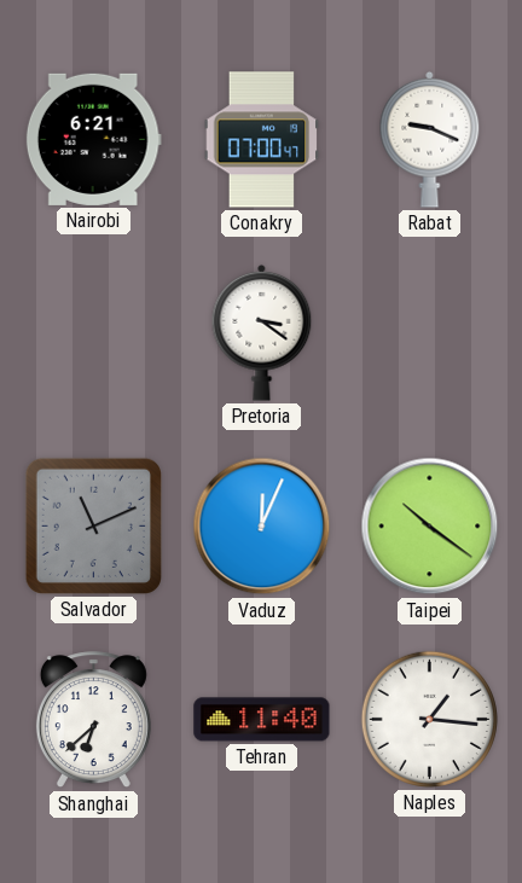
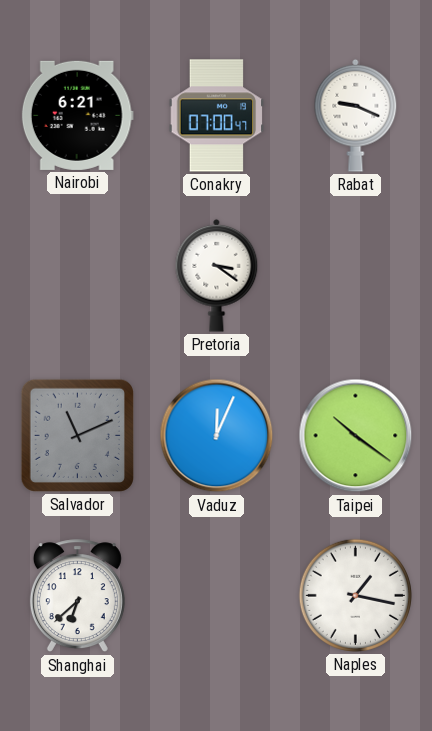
Tehran: 11:40 -> none
Naples: 1:16 -> 1:17
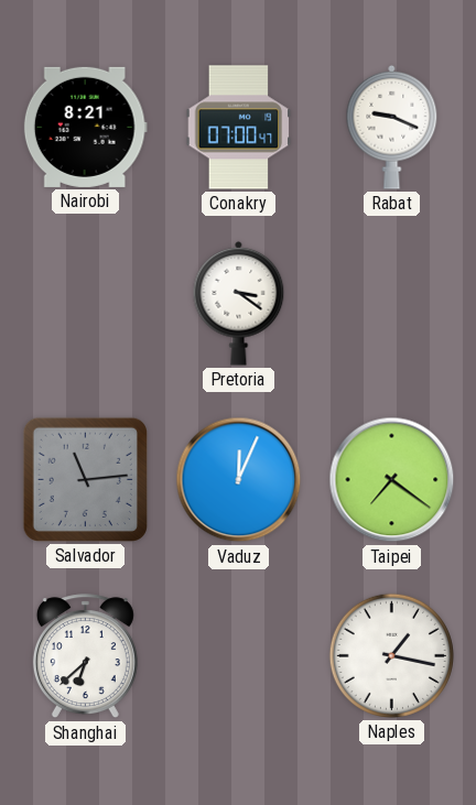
Nairobi: 6:21 -> 8:21
Salvador: 11:11 -> 11:14
Taipei: 10:21 -> 7:21
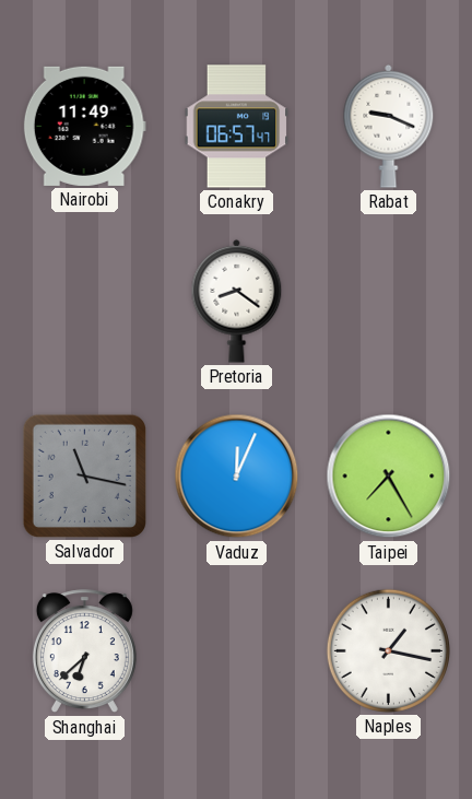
Nairobi: 8:21 -> 11:49
Conakry: 07:00 -> 06:57
Pretoria: 3:21 -> 8:21
Salvador: 11:14 -> 11:17
Taipei: 7:21 -> 7:25
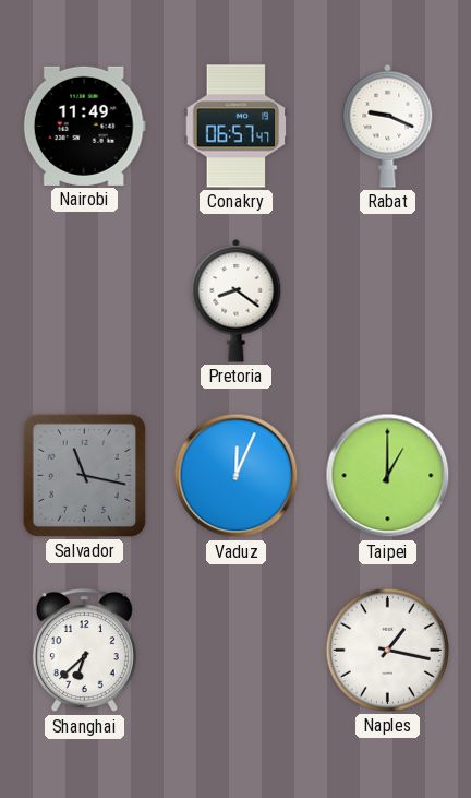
Taipei: 7:25 -> 1:00
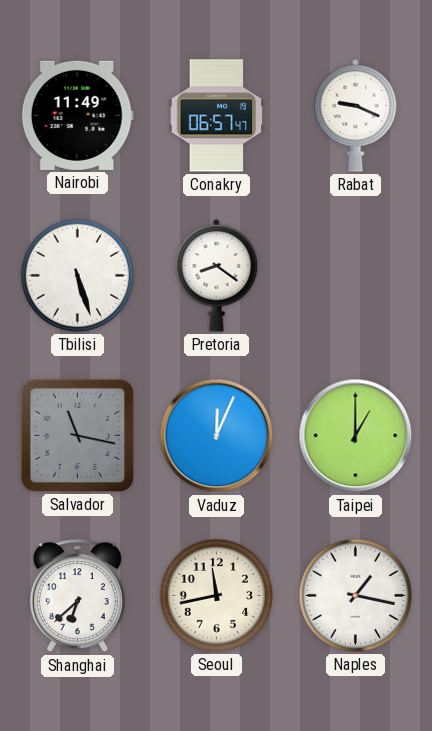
Tbilisi: none -> 5:27
Seoul: none -> 11:43
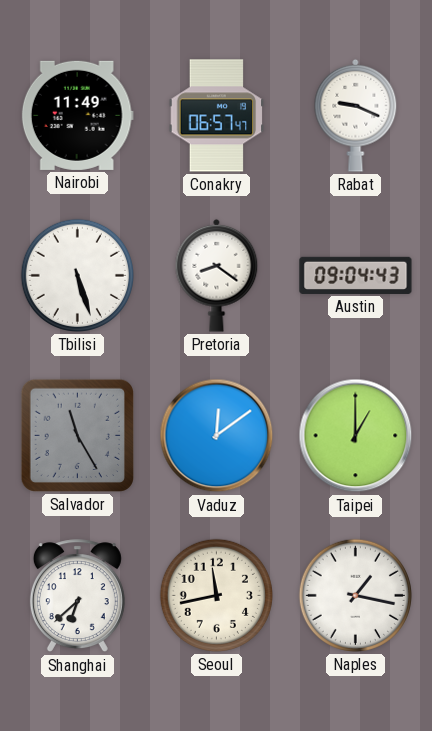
Austin: none -> 09:04
Salvador: 11:17 -> 11:25
Vaduz: 12:04 -> 12:09
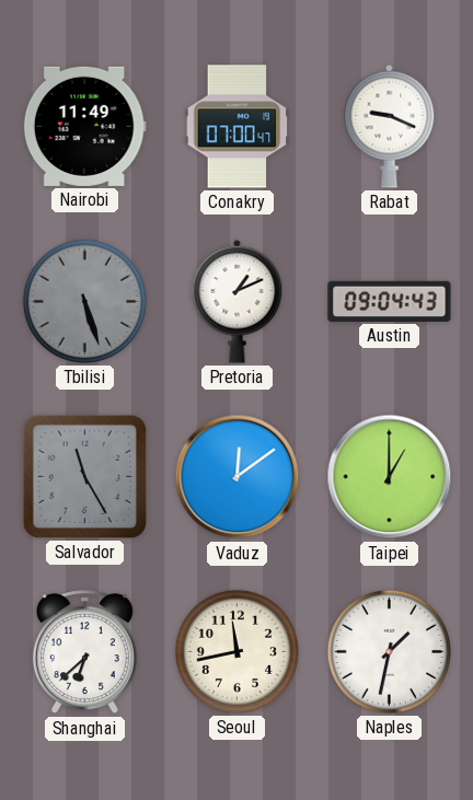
Conakry: 06:57 -> 07:00
Tbilisi dial: white -> grey
Pretoria: 8:21 -> 1:11
Naples: 1:17 -> 1:32
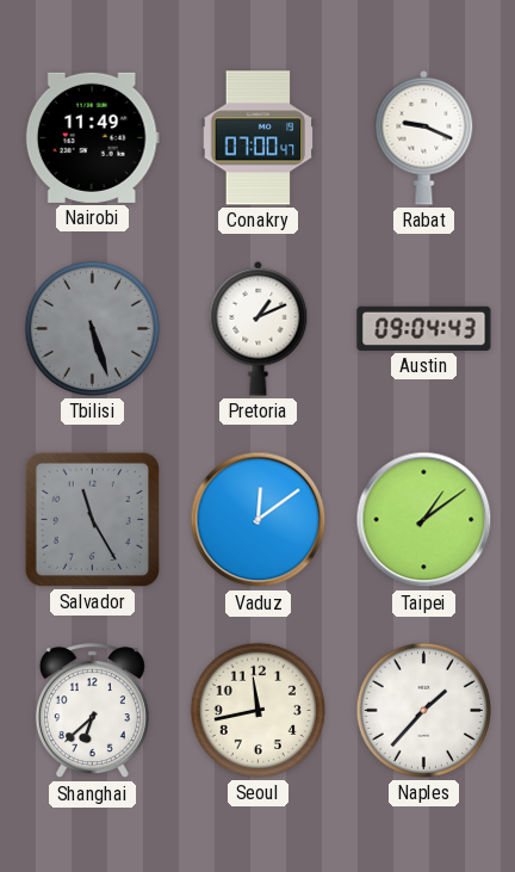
Taipei: 1:00 -> 1:09
Naples: 1:32 -> 1:37
